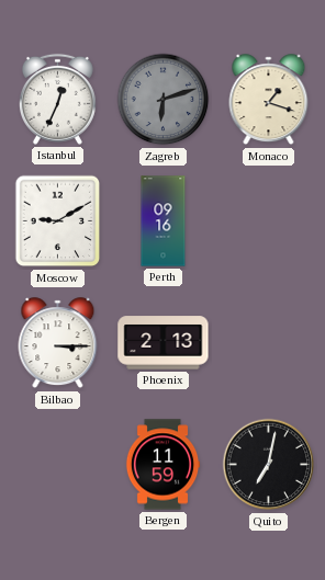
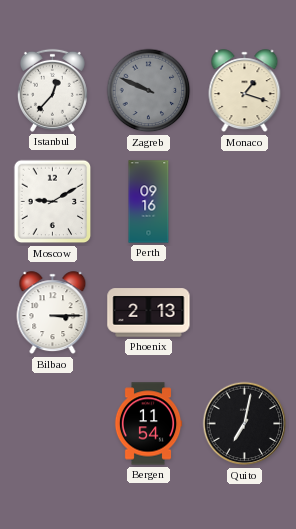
Istanbul: 12:34 -> 12:37
Zagreb: 6:12 -> 9:49
Bergen: 11:59 -> 11:54
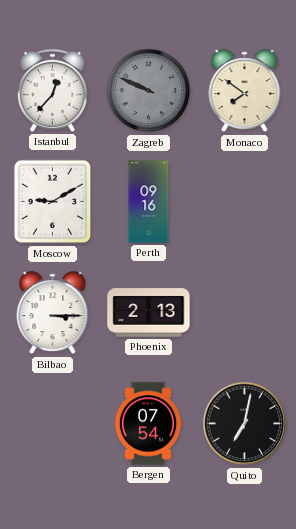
Monaco: 1:18 -> 7:51
Bergen: 11:54 -> 07:54
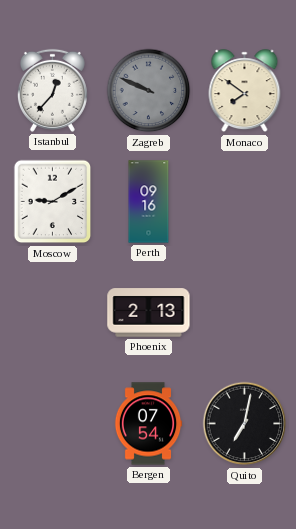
Bilbao: 3:15 -> none
